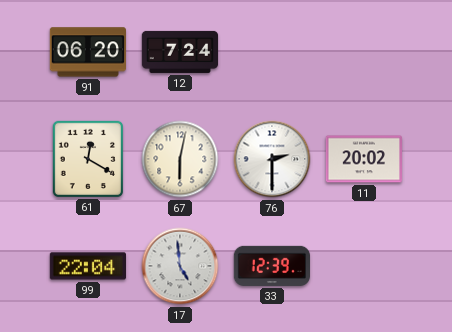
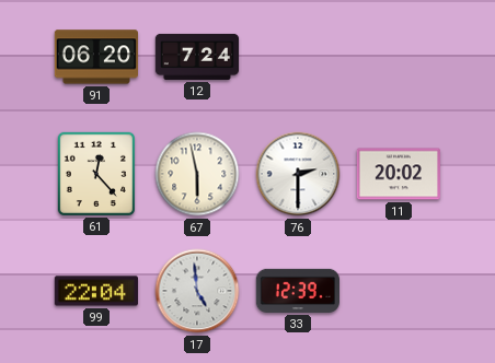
61: 12:20 -> 12:23
67: 6:02 -> 5:58
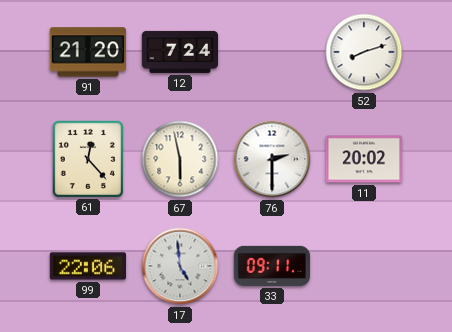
91: 06:20 -> 21:20
52: none -> 8:12
99: 22:04 -> 22:06
33: 12:39 -> 09:11
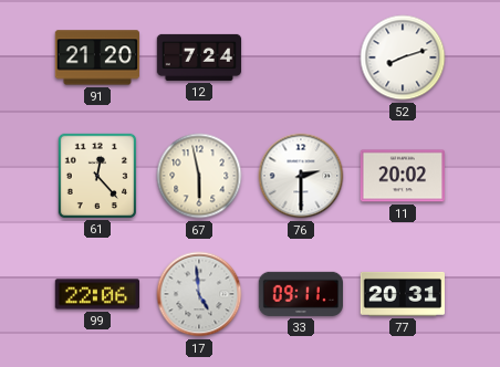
77: none -> 20:31
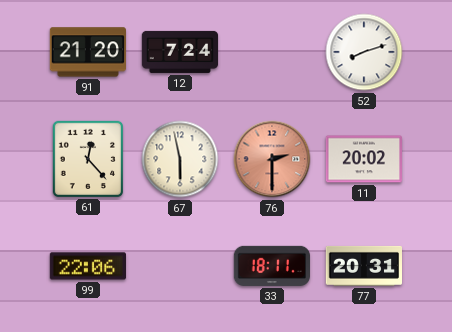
76 dial: white -> salmon
17: 4:59 -> none
33: 09:11 -> 18:11
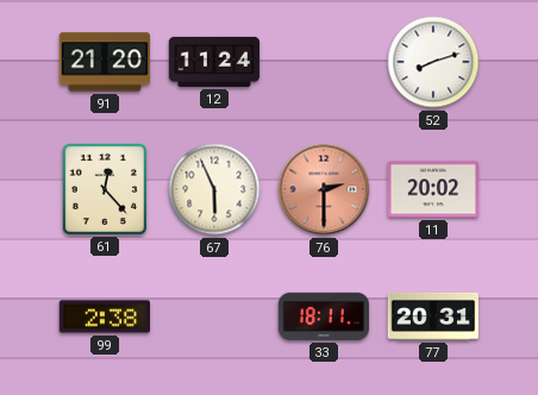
12: 7:24 -> 11:24
67: 5:58 -> 5:56
99: 22:06 -> 2:38
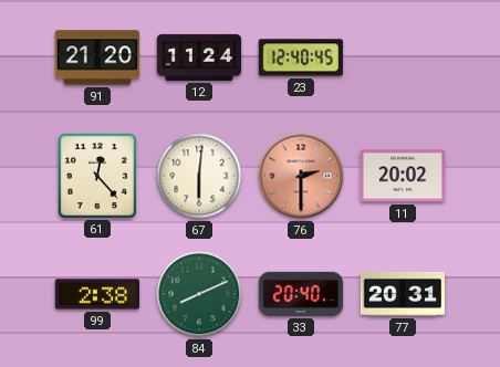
23: none -> 12:40
52: 8:12 -> none
67: 5:56 -> 6:01
84: none -> 8:11
33: 18:11 -> 20:40
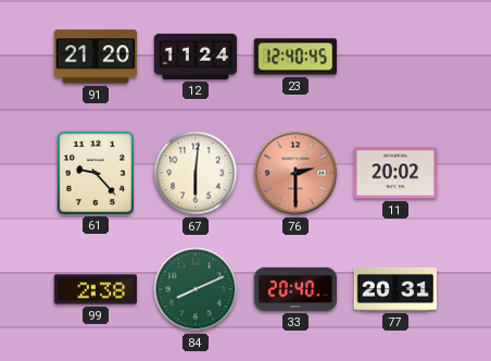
61: 12:23 -> 9:23
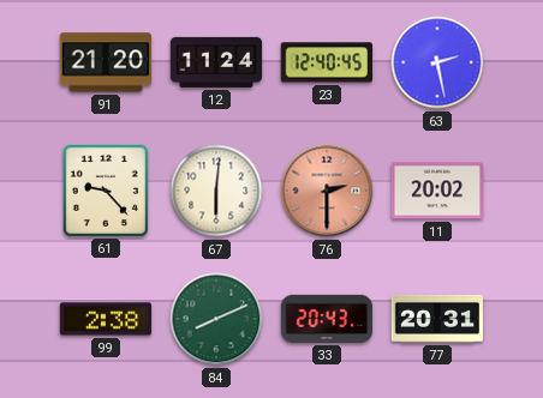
63: none -> 2:28
33: 20:40 -> 20:43
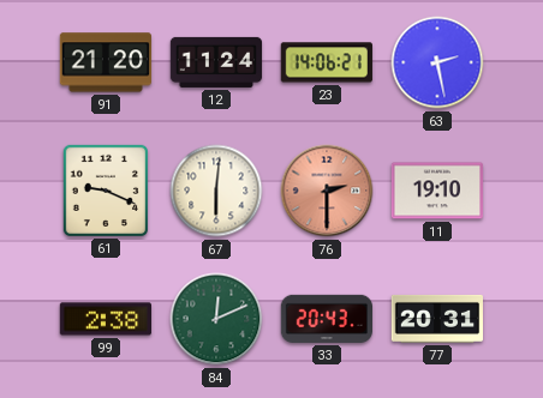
23: 12:40 -> 14:06
61: 9:23 -> 9:19
11: 20:02 -> 19:10
84: 8:11 -> 12:11
